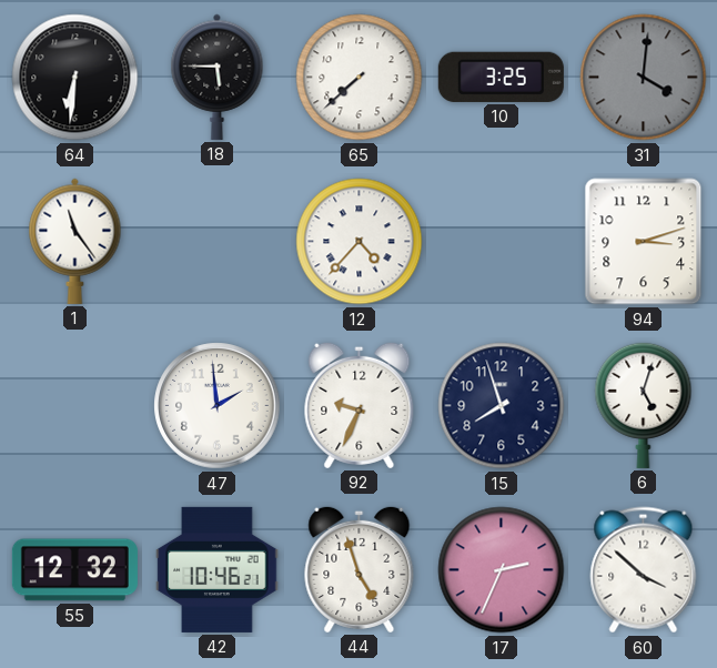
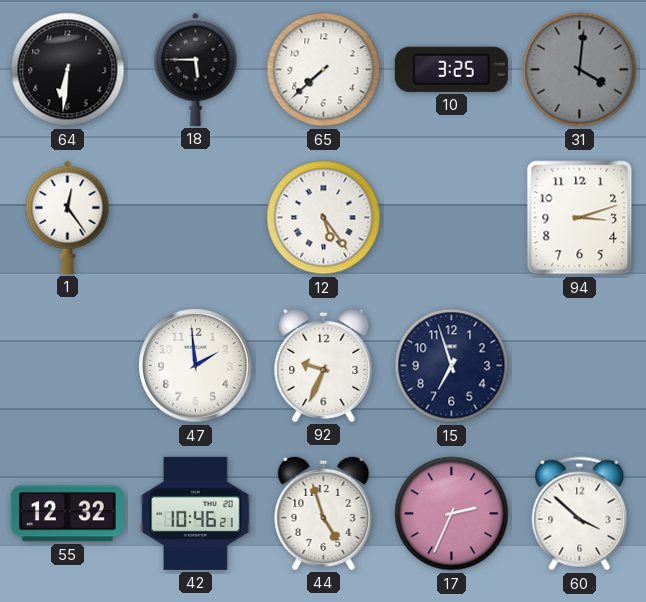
1: 11:24 -> 12:24
12: 4:37 -> 5:24
15: 7:57 -> 6:57
6: 5:03 -> none
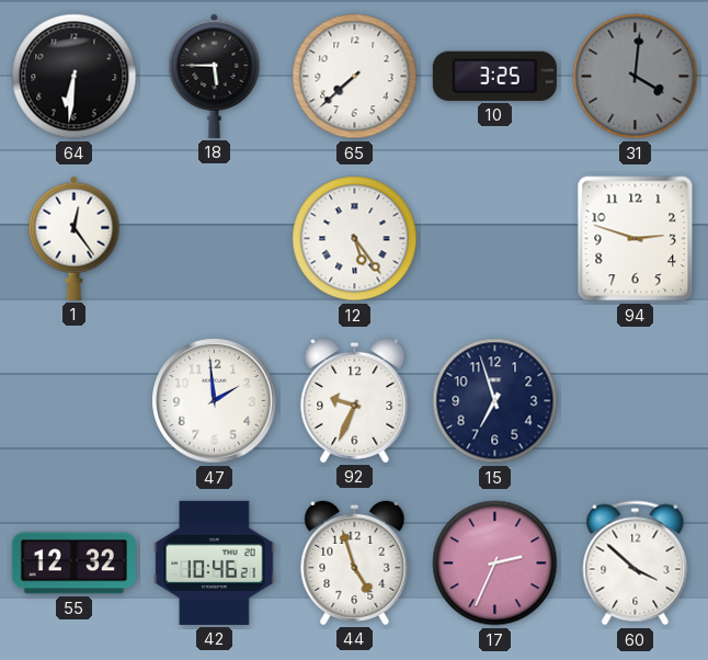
94: 3:12 -> 2:48
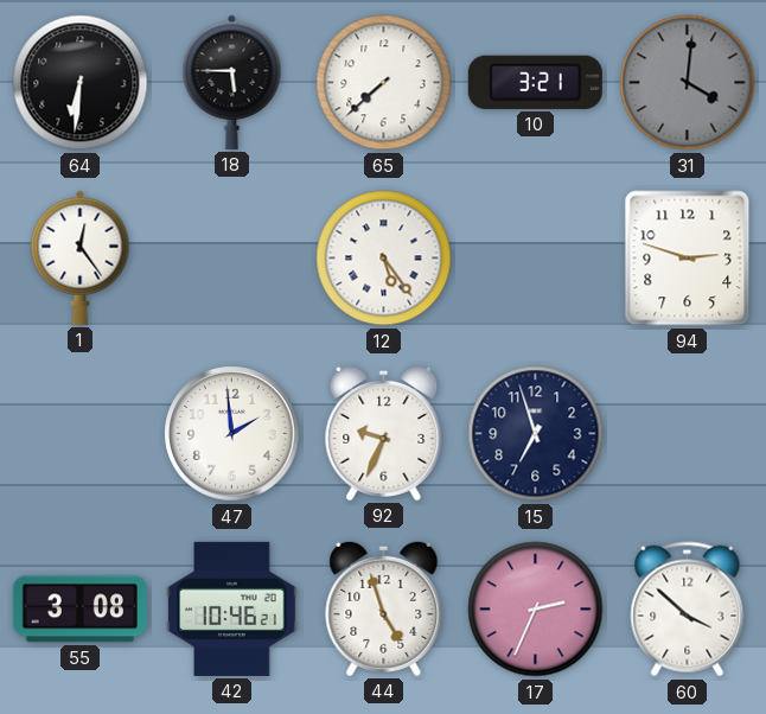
10: 3:25 -> 3:21
55: 12:32 -> 3:08
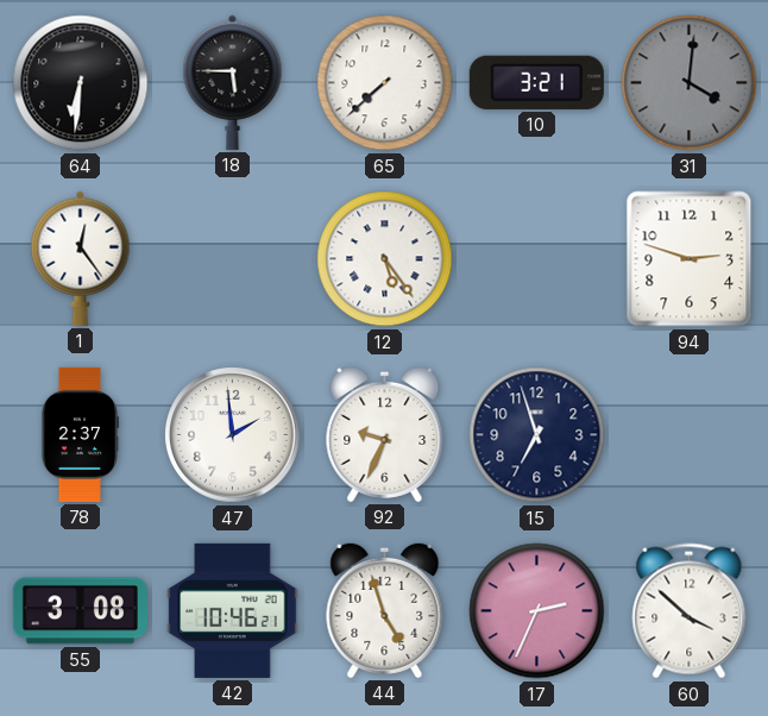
78: none -> 2:37
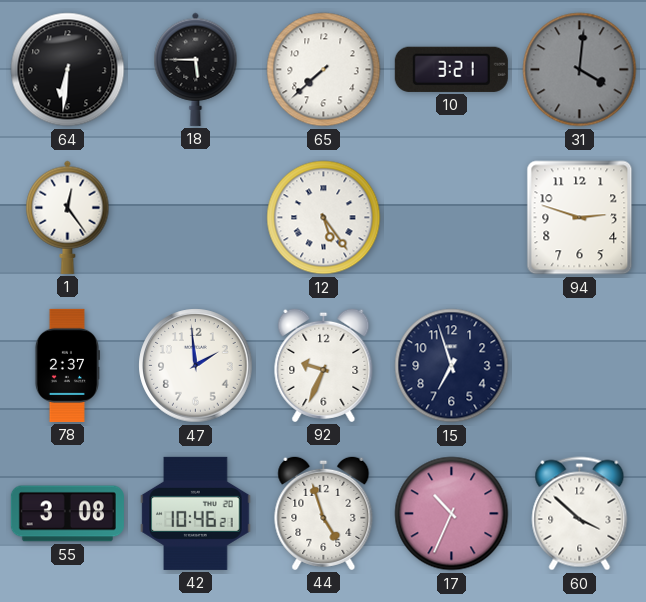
17: 2:34 -> 10:34
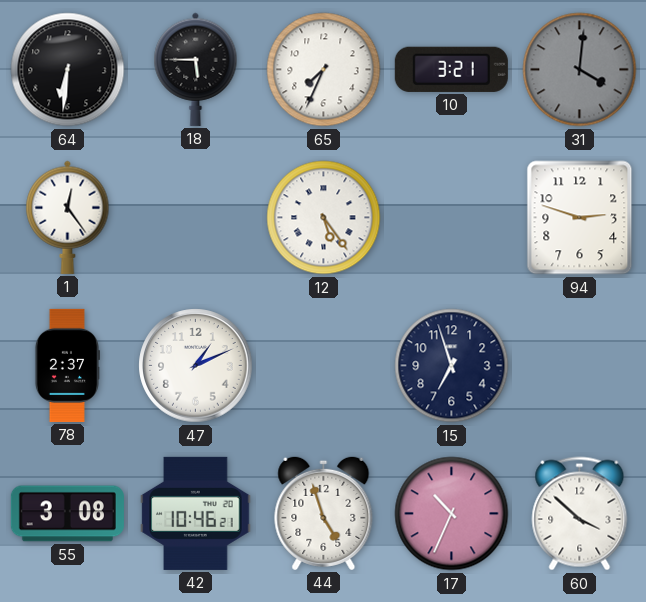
65: 7:38 -> 7:34
47: 1:59 -> 1:11
92: 9:34 -> none
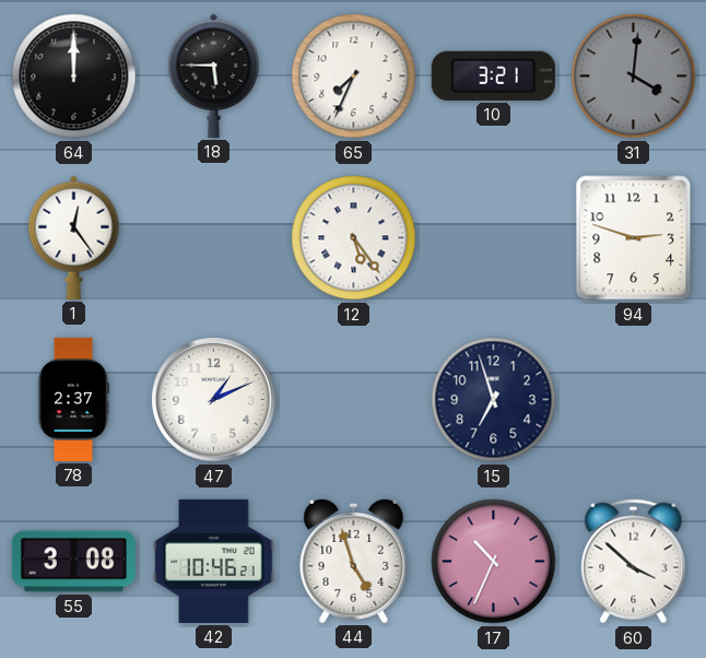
64: 6:31 -> 12:00
